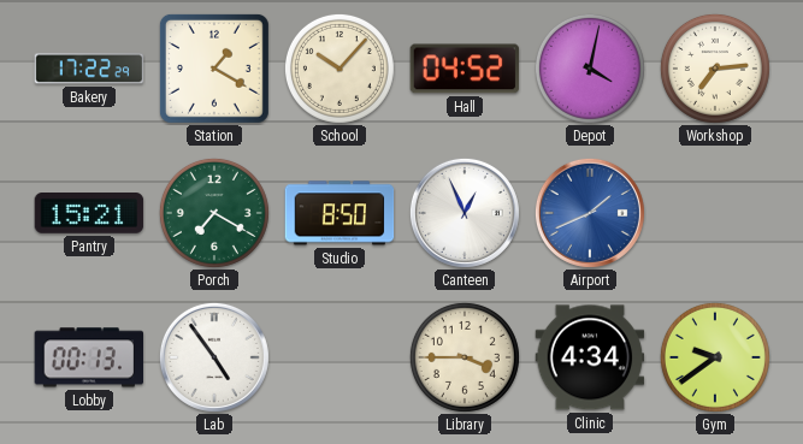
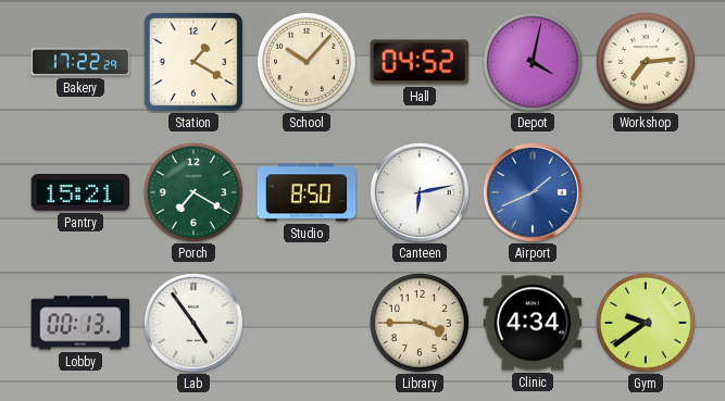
Canteen: 12:56 -> 6:13
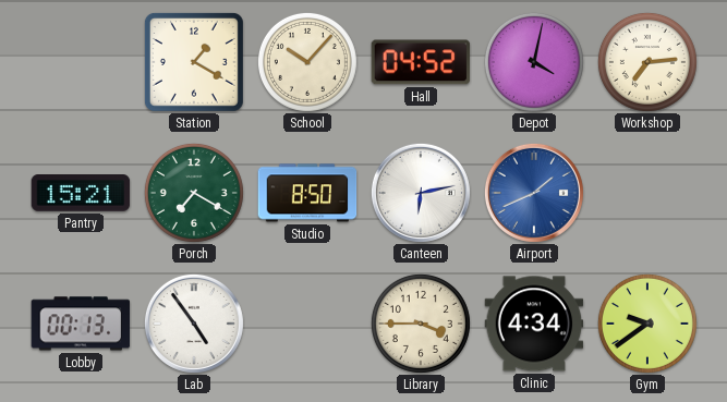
Bakery: 17:22 -> none
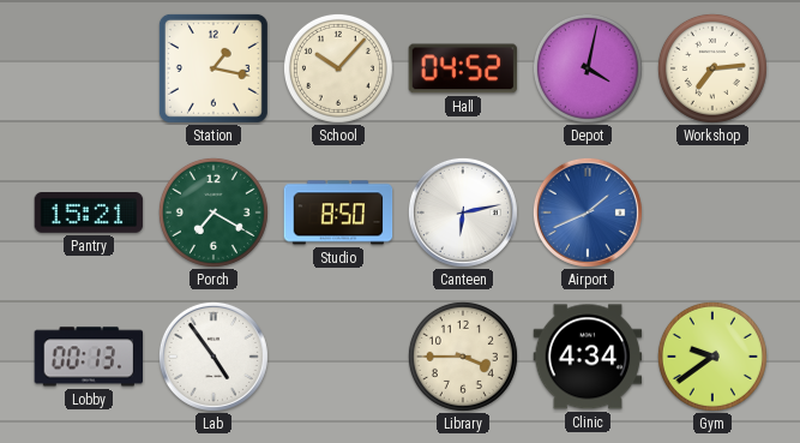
Station: 1:20 -> 1:17
